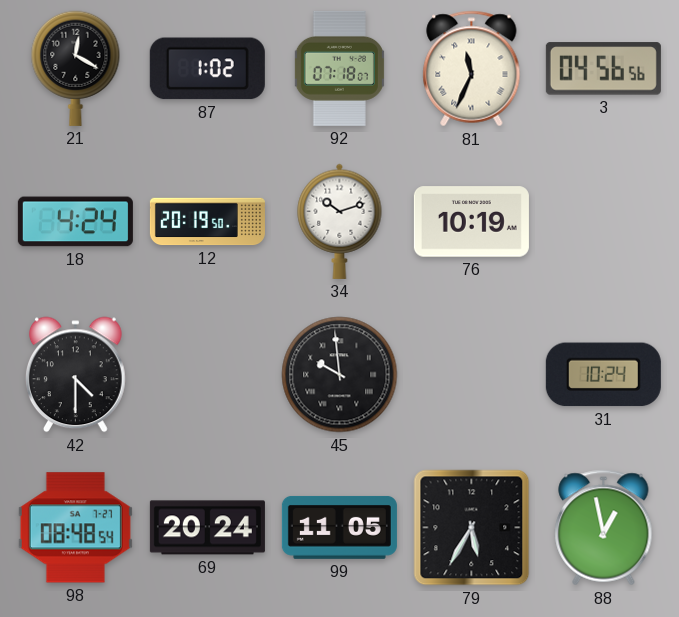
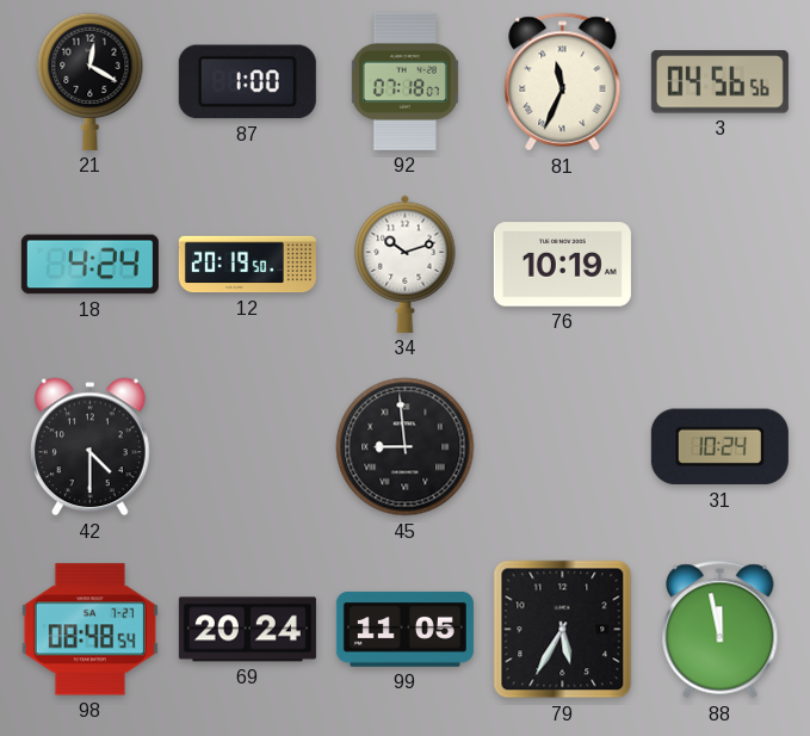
87: 1:02 -> 1:00
45: 9:59 -> 8:59
88: 12:58 -> 11:58
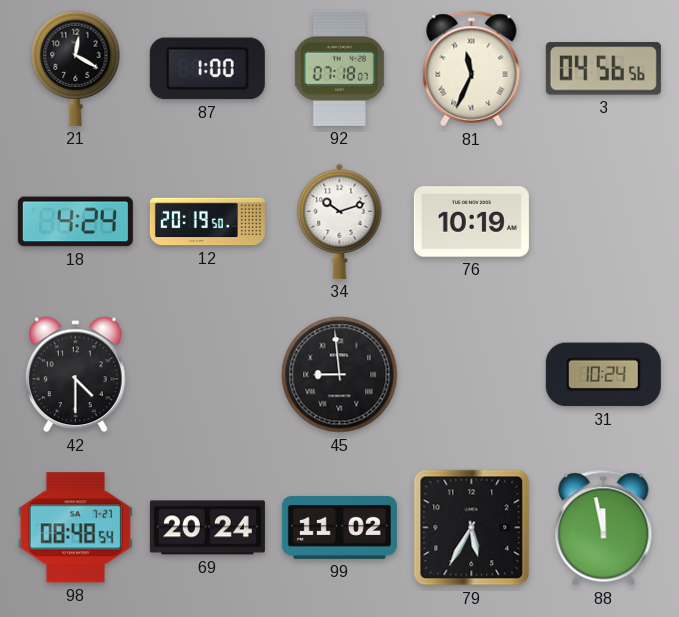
99: 11:05 -> 11:02
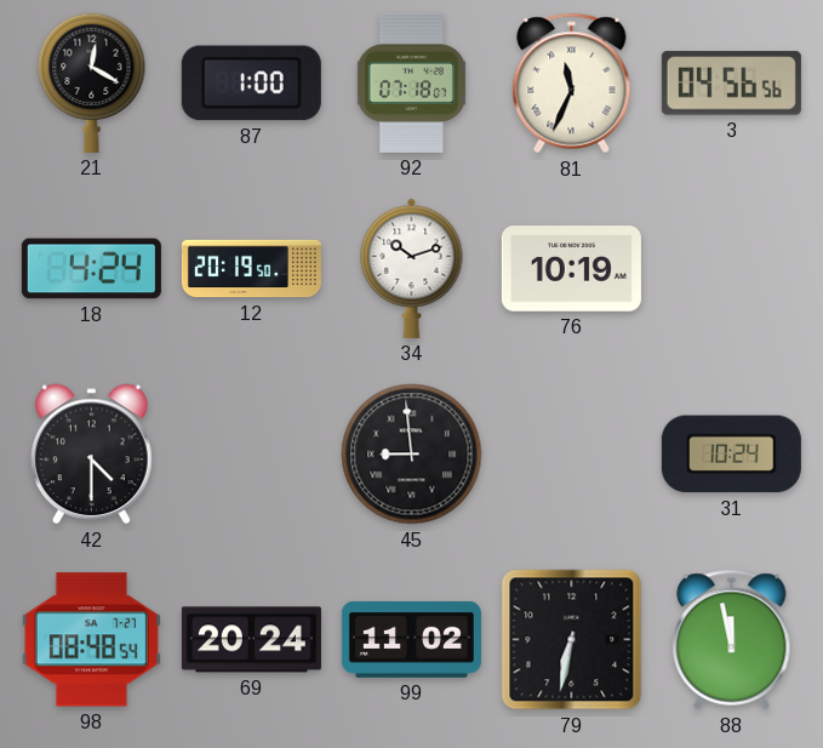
79: 5:35 -> 6:32
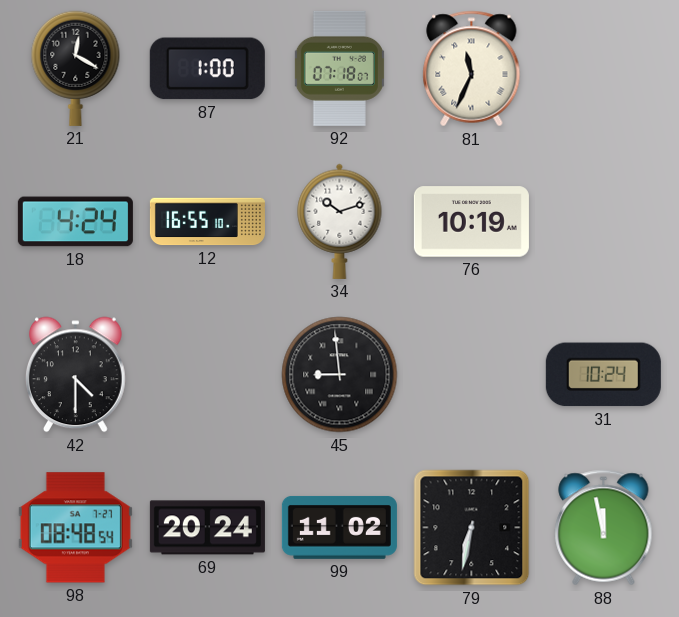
3: 04:56 -> none
12: 20:19 -> 16:55
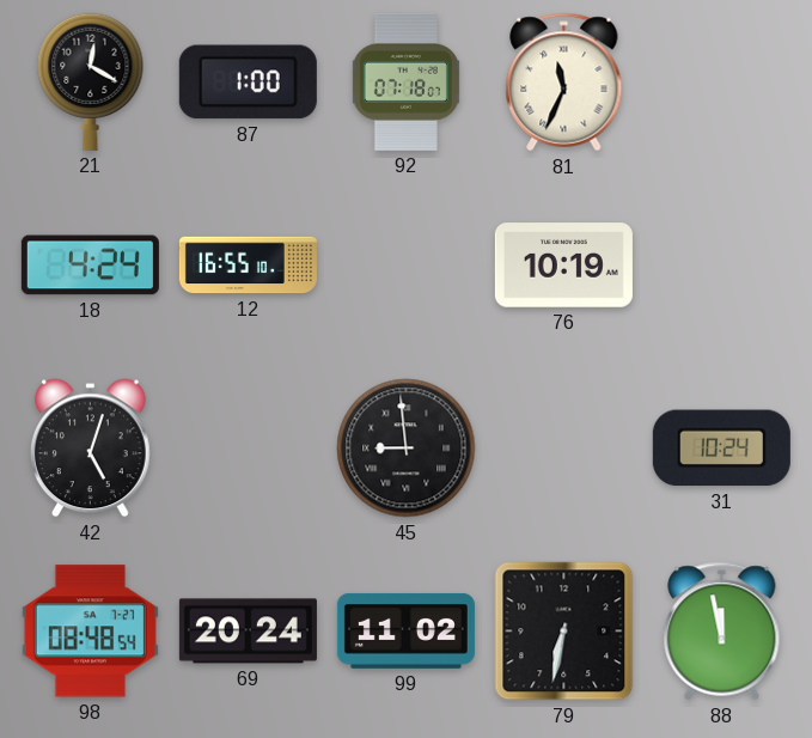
34: 10:12 -> none
42: 4:30 -> 5:03
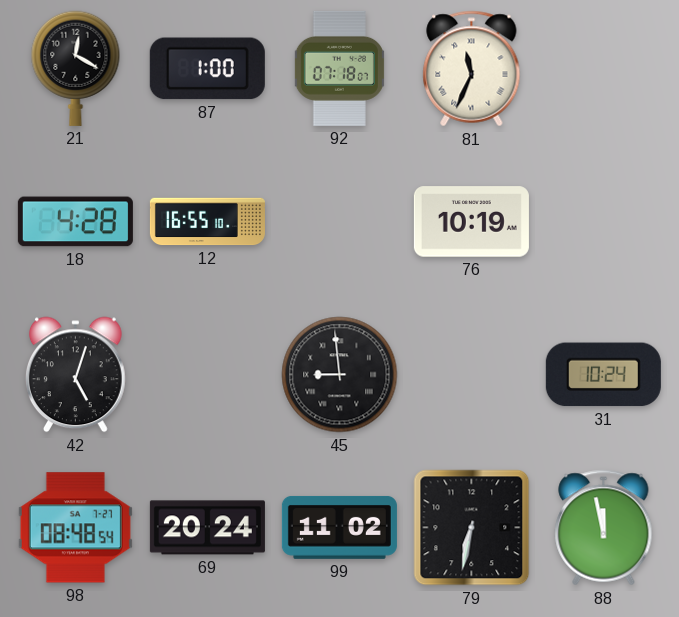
18: 4:24 -> 4:28
